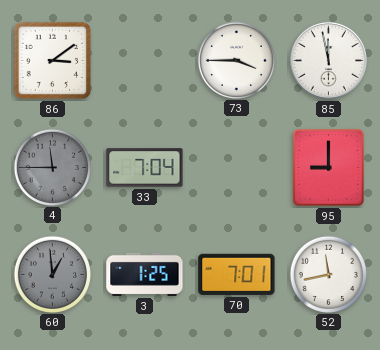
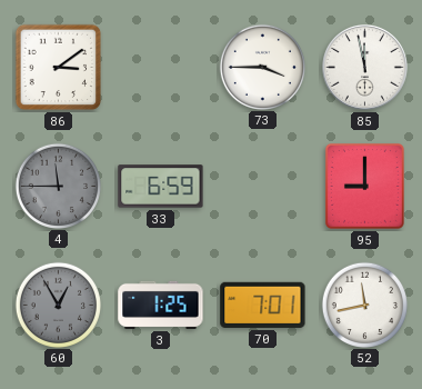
33: 7:04 -> 6:59
60: 12:59 -> 12:55
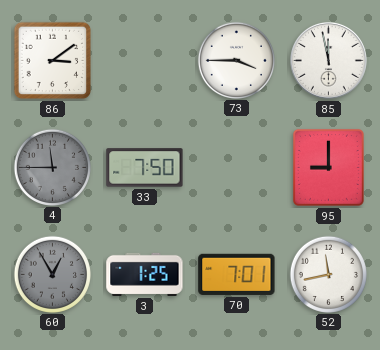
33: 6:59 -> 7:50
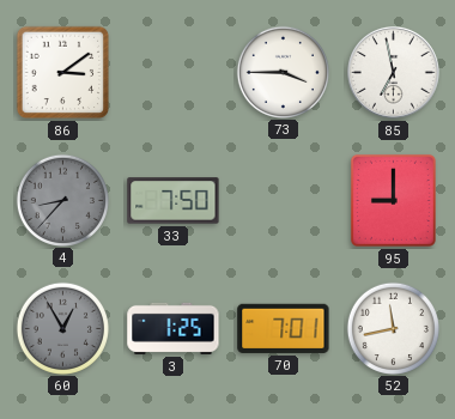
85: 11:58 -> 6:58
4: 11:45 -> 8:37
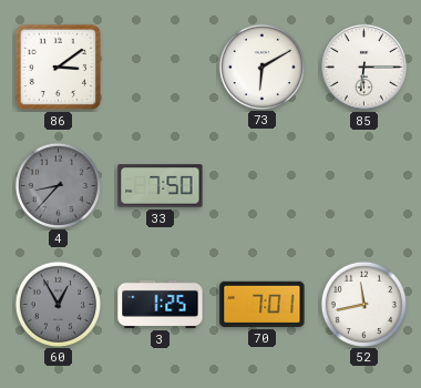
73: 3:45 -> 6:10
85: 6:58 -> 6:15
95: 9:00 -> none
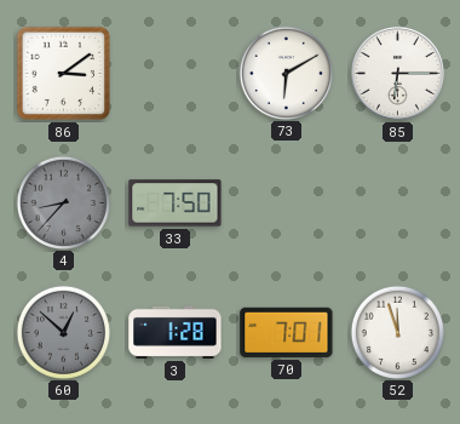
60: 12:55 -> 12:52
3: 1:25 -> 1:28
52: 11:43 -> 11:57
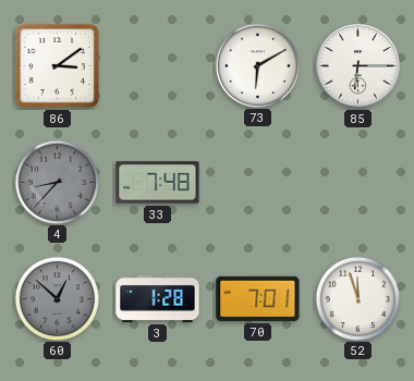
33: 7:50 -> 7:48
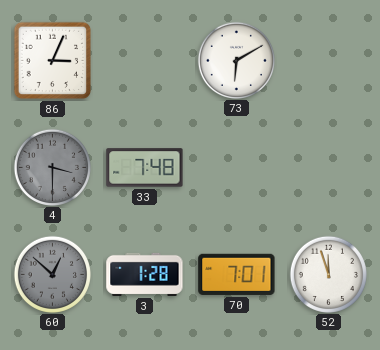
86: 3:09 -> 3:04
85: 6:15 -> none
4: 8:37 -> 3:30
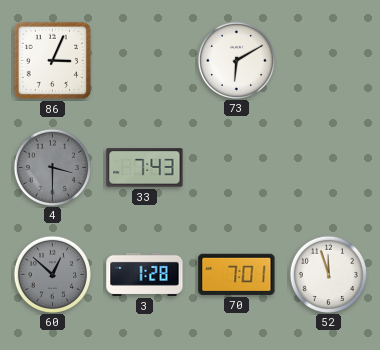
33: 7:48 -> 7:43
